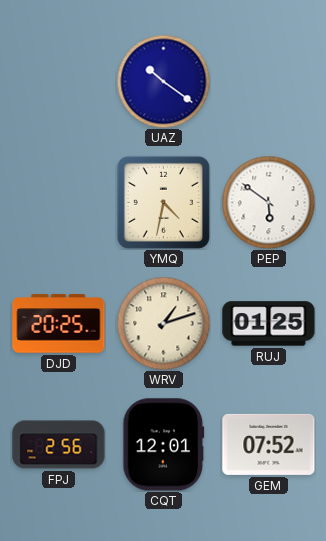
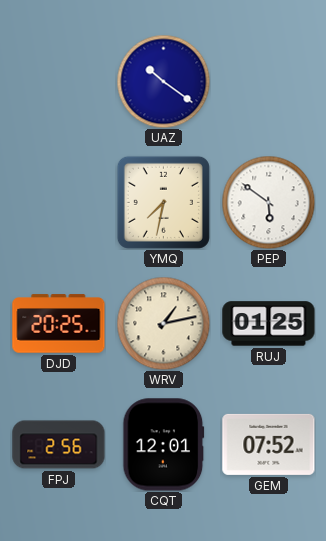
YMQ: 4:32 -> 7:32
WRV: 1:12 -> 1:13
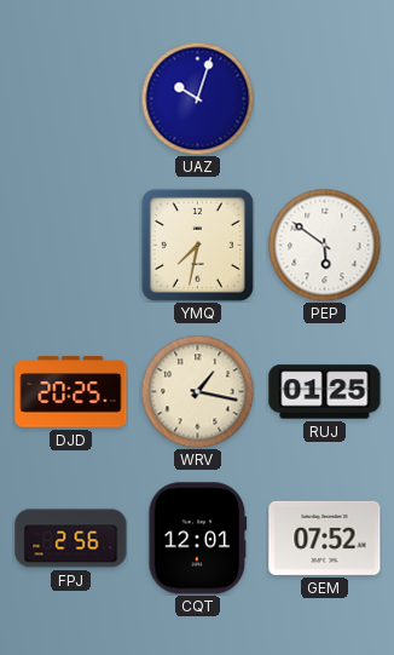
UAZ: 10:21 -> 10:03
WRV: 1:13 -> 1:17
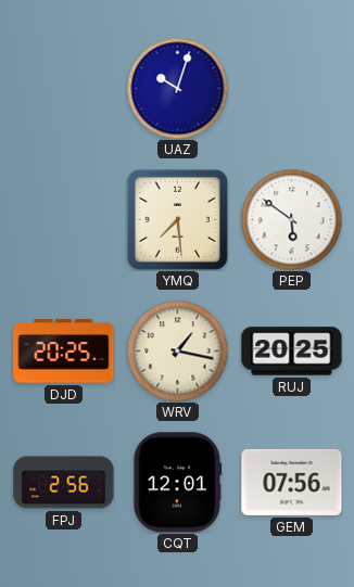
YMQ: 7:32 -> 7:29
RUJ: 01:25 -> 20:25
GEM: 07:52 -> 07:56
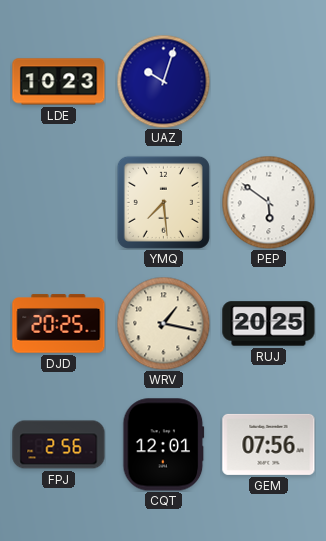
LDE: none -> 10:23
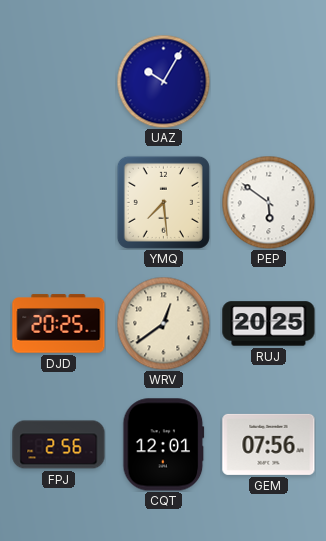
LDE: 10:23 -> none
UAZ: 10:03 -> 10:05
WRV: 1:17 -> 12:39
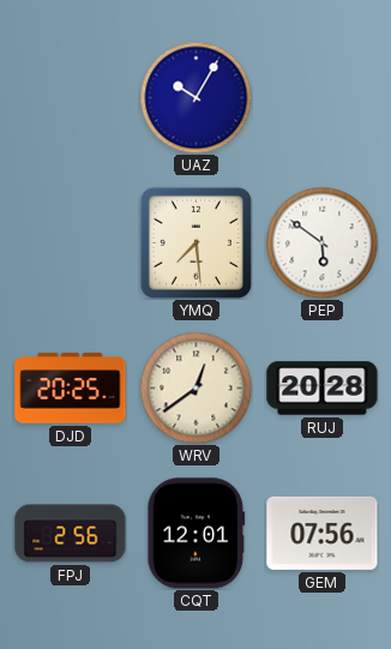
RUJ: 20:25 -> 20:28
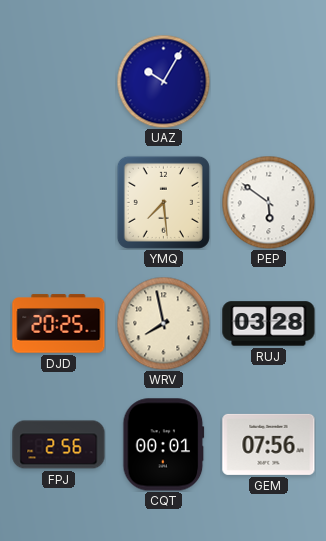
WRV: 12:39 -> 7:58
RUJ: 20:28 -> 03:28
CQT: 12:01 -> 00:01
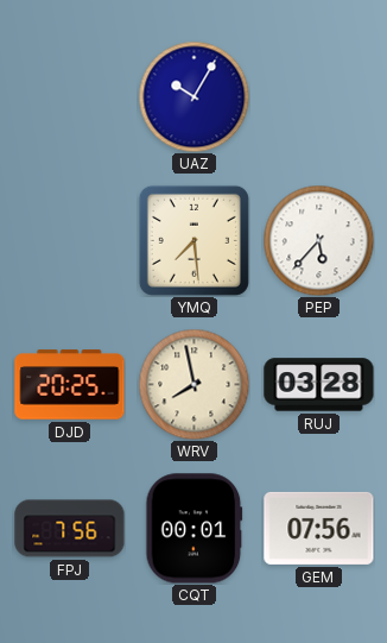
PEP: 5:51 -> 5:37
FPJ: 2:56 -> 7:56
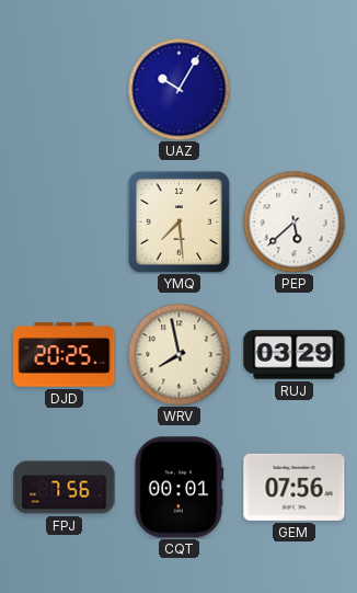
PEP: 5:37 -> 5:38
RUJ: 03:28 -> 03:29
